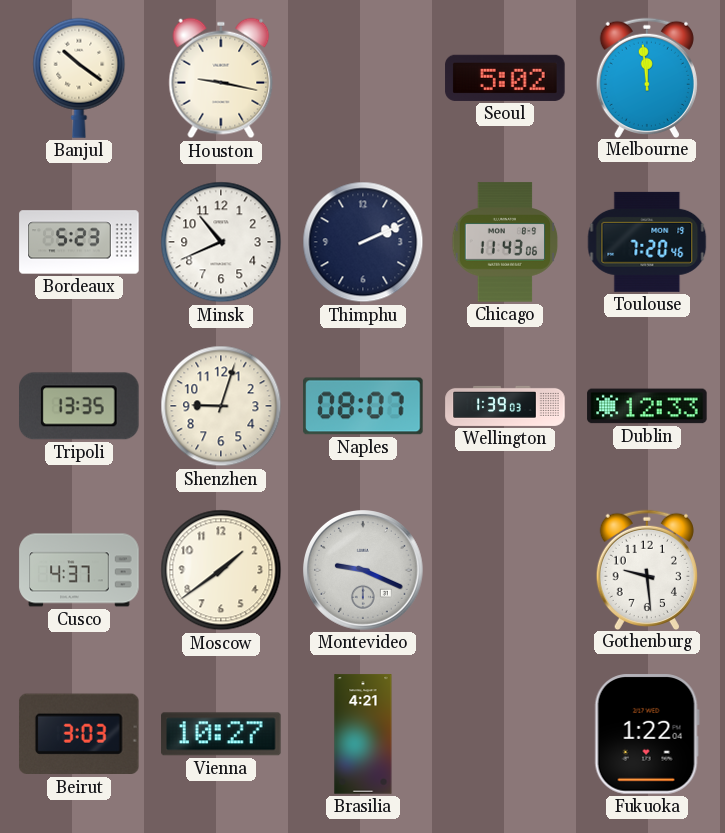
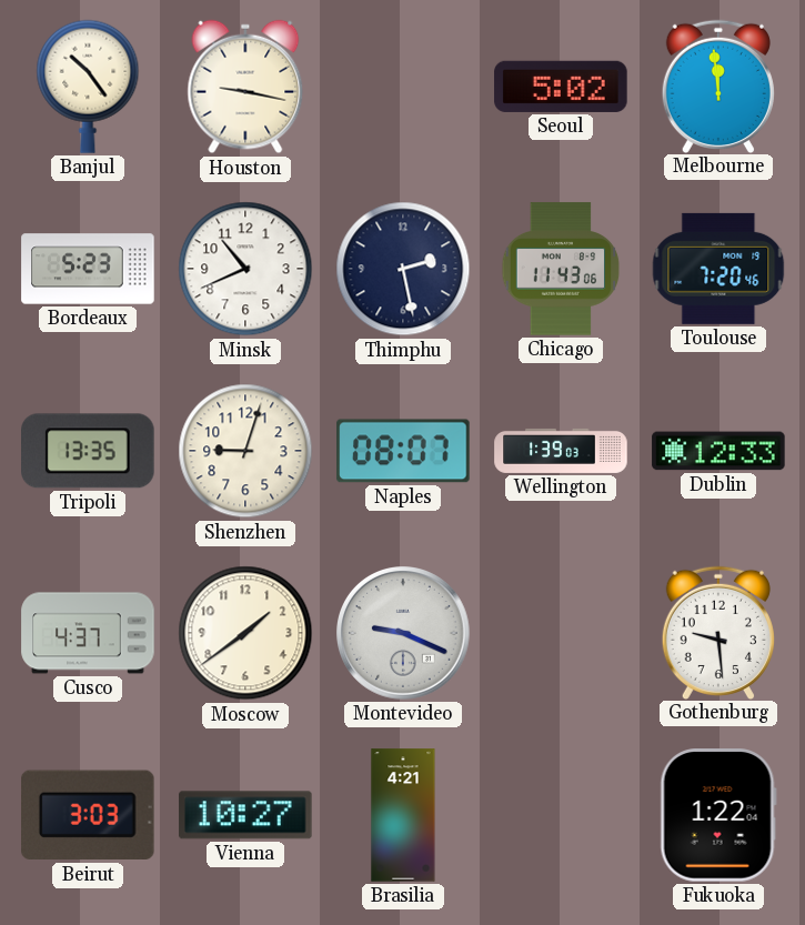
Banjul: 10:21 -> 10:24
Thimphu: 2:11 -> 2:28
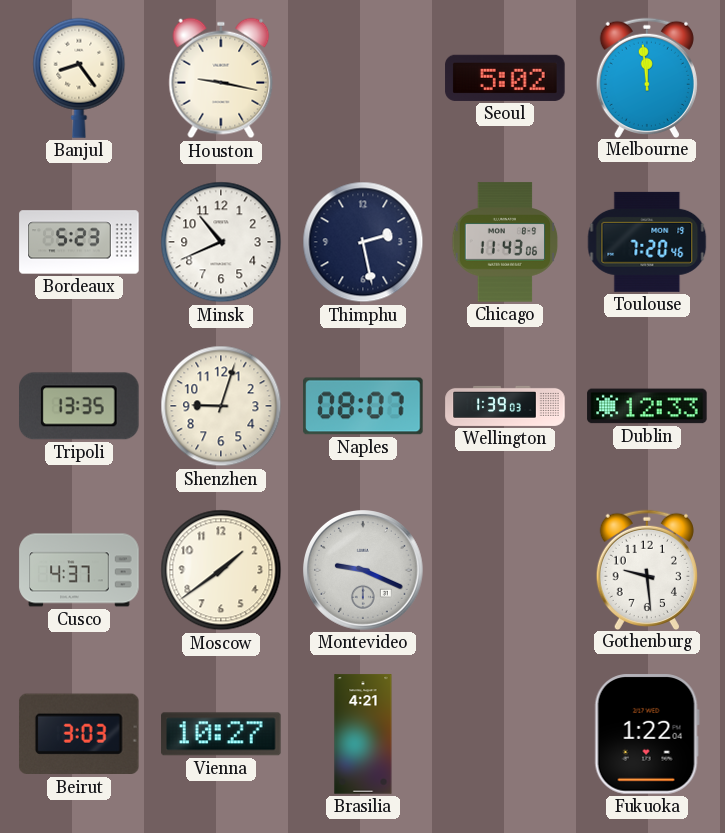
Banjul: 10:24 -> 8:24
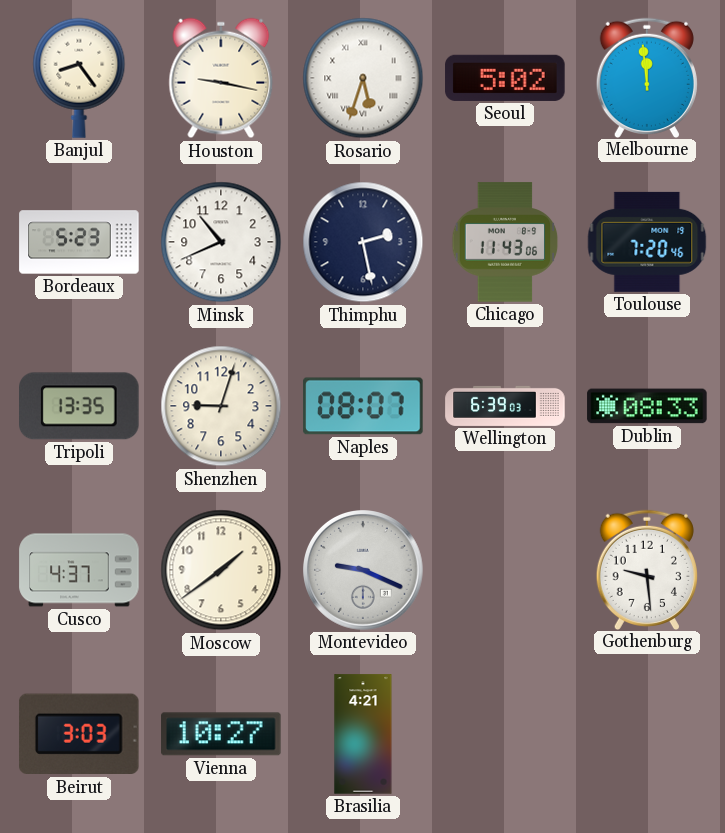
Rosario: none -> 5:33
Wellington: 1:39 -> 6:39
Dublin: 12:33 -> 08:33
Fukuoka: 1:22 -> none
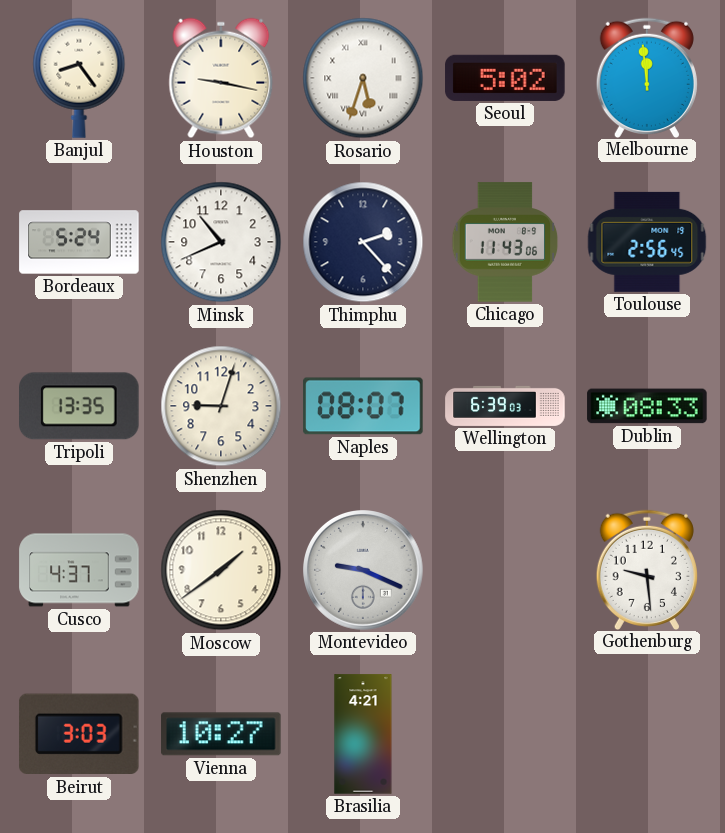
Bordeaux: 5:23 -> 5:24
Thimphu: 2:28 -> 2:23
Toulouse: 7:20 -> 2:56
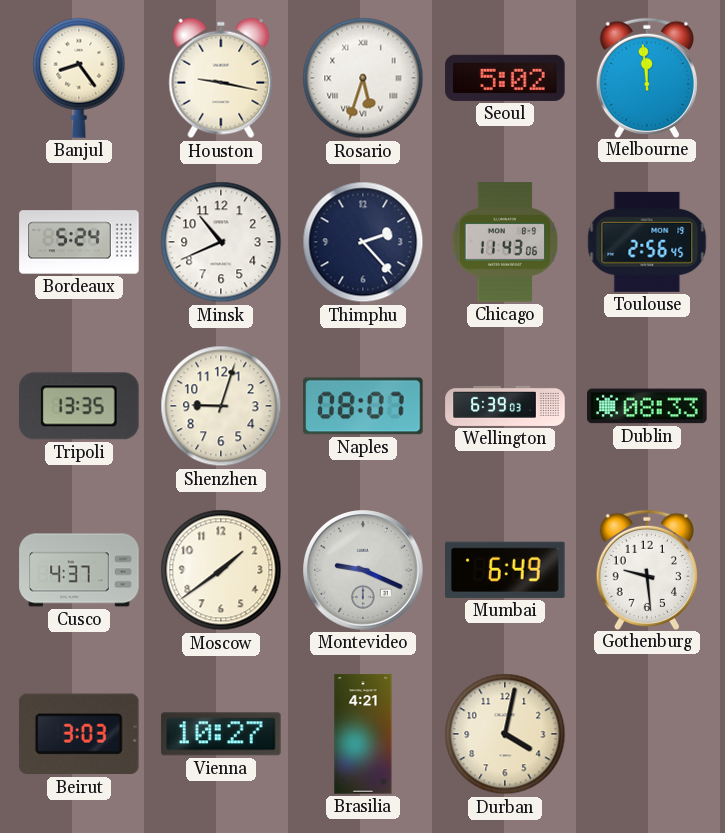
Mumbai: none -> 6:49
Durban: none -> 4:02
